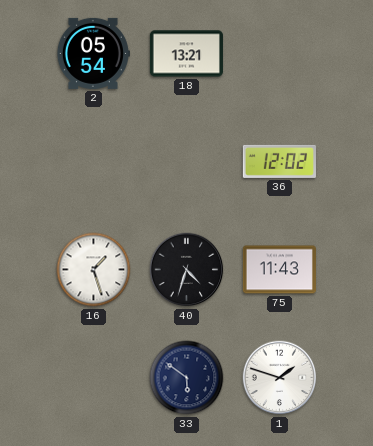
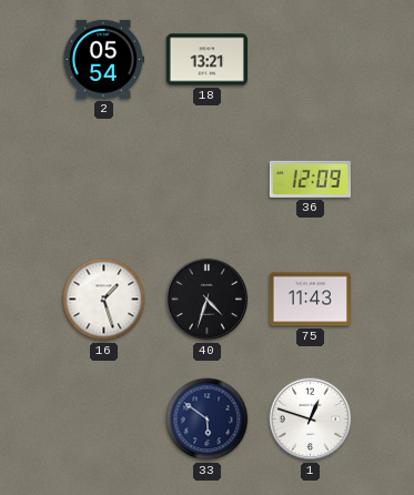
36: 12:02 -> 12:09
1: 1:48 -> 12:48
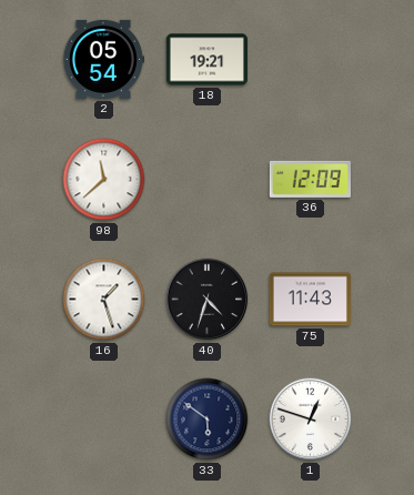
18: 13:21 -> 19:21
98: none -> 11:38
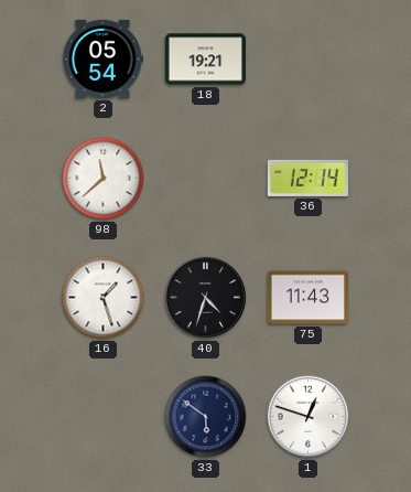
36: 12:09 -> 12:14
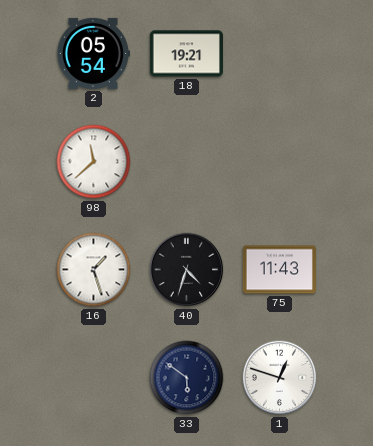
36: 12:14 -> none
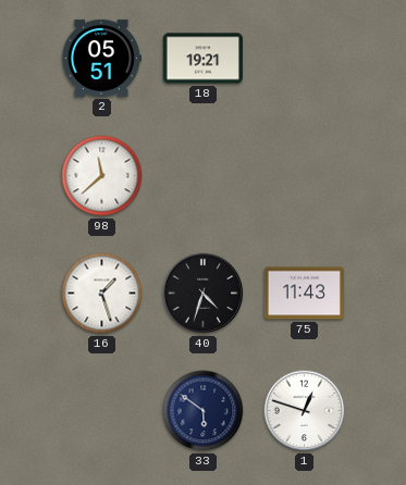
2: 05:54 -> 05:51
